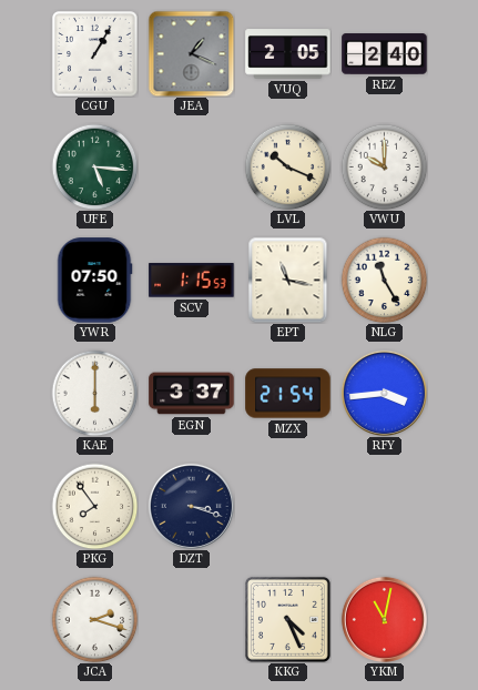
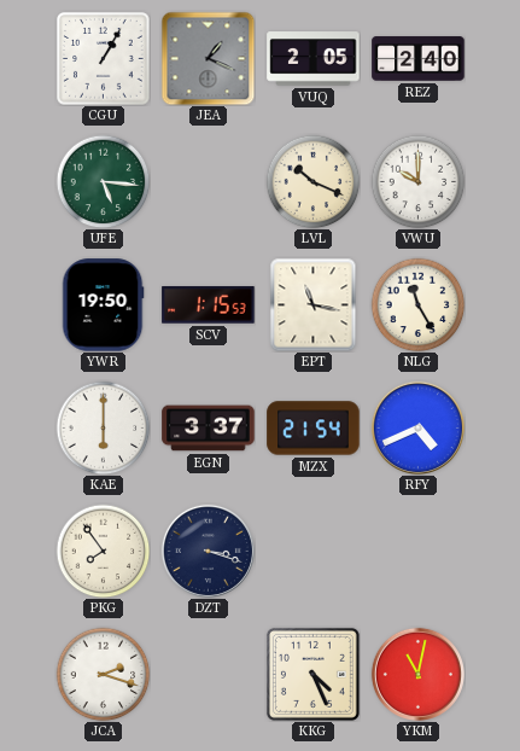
YWR: 07:50 -> 19:50
RFY: 3:44 -> 4:41
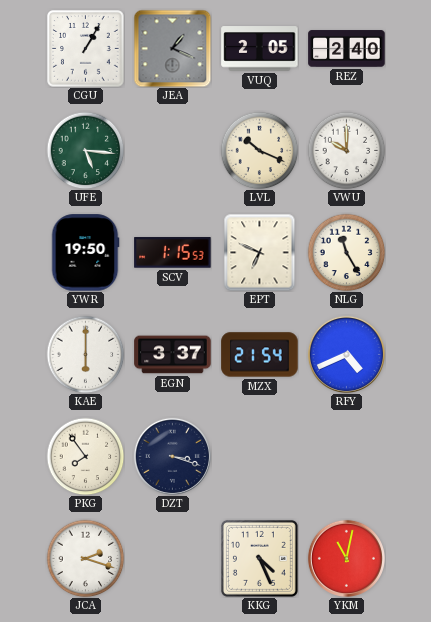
EPT: 11:17 -> 6:49
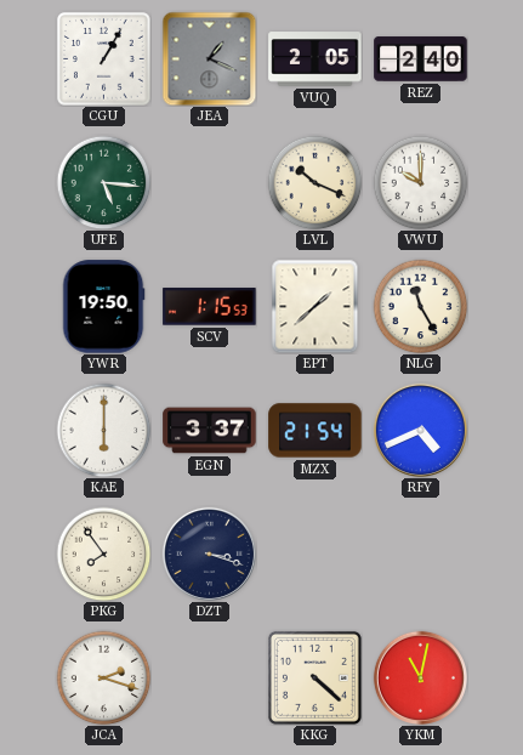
EPT: 6:49 -> 1:38
KKG: 4:26 -> 4:22
